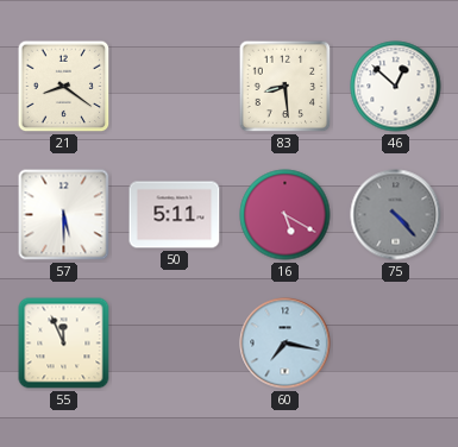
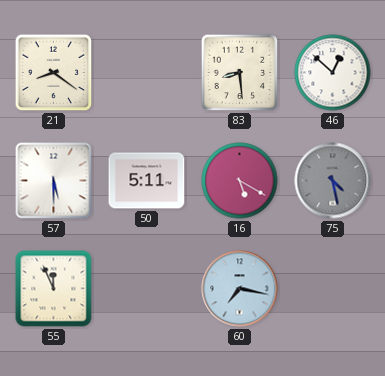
75: 4:23 -> 4:28
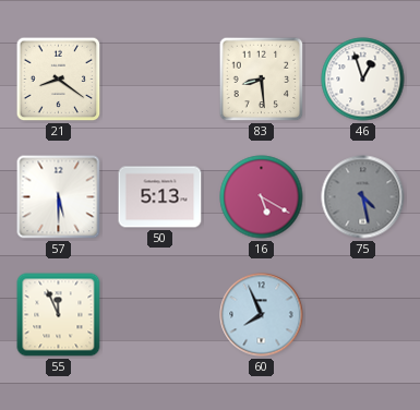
46: 12:52 -> 12:57
50: 5:11 -> 5:13
60: 7:17 -> 7:56
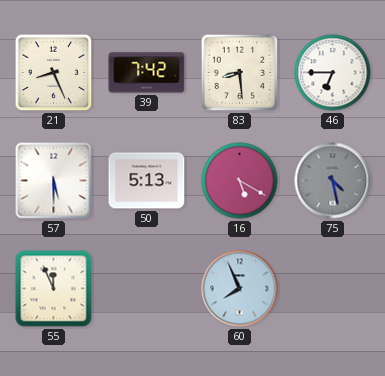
21: 8:21 -> 8:26
39: none -> 7:42
46: 12:57 -> 6:45
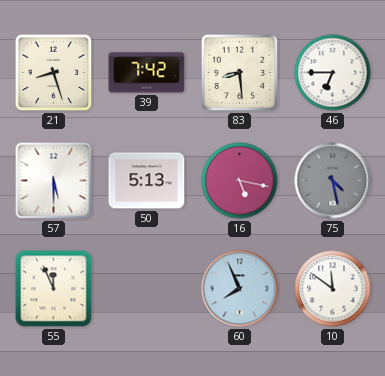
21: 8:26 -> 8:27
16: 5:20 -> 5:17
10: none -> 11:51
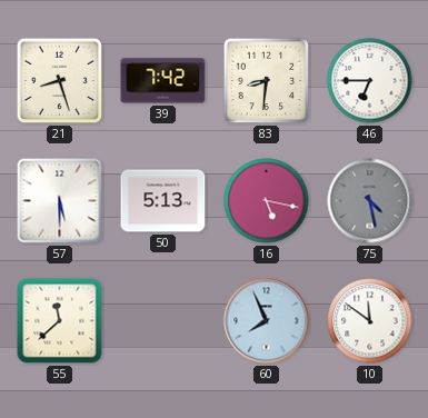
83: 8:29 -> 8:31
55: 11:56 -> 11:38
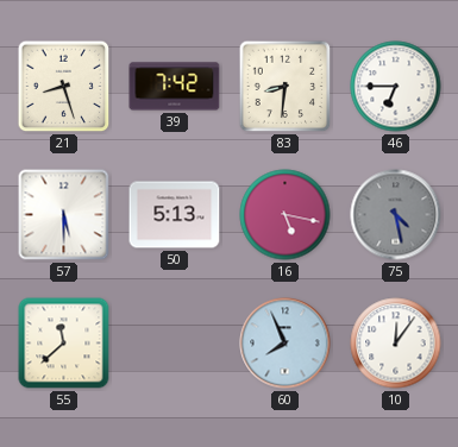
10: 11:51 -> 12:06
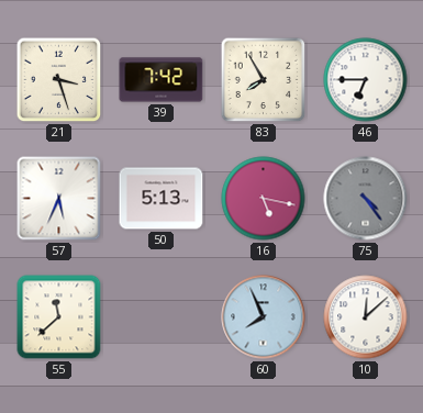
21: 8:27 -> 3:27
83: 8:31 -> 7:55
57: 5:30 -> 5:34
75: 4:28 -> 4:24
10: 12:06 -> 12:08
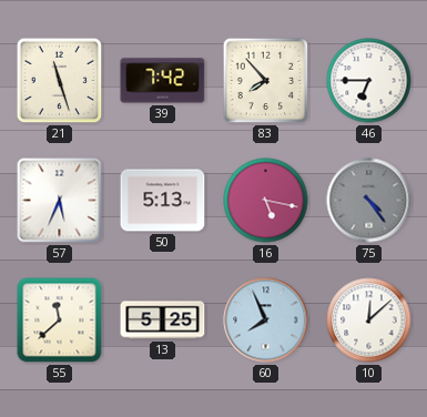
21: 3:27 -> 11:27
83: 7:55 -> 7:53
13: none -> 5:25
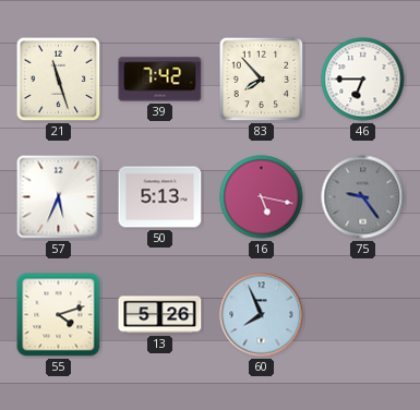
75: 4:24 -> 9:24
55: 11:38 -> 4:12
13: 5:25 -> 5:26
10: 12:08 -> none
